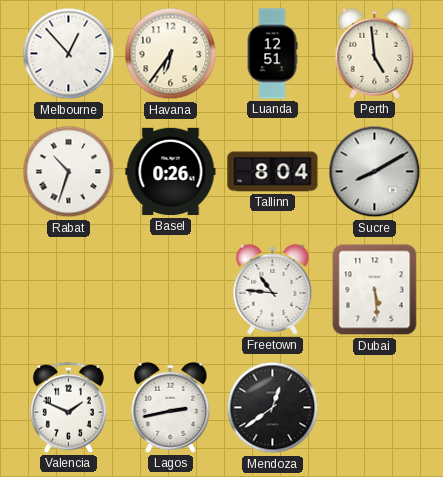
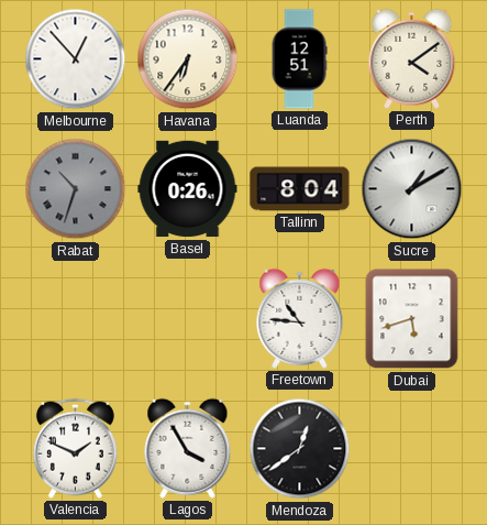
Perth: 4:59 -> 4:09
Rabat dial: white -> grey
Sucre: 8:10 -> 1:10
Dubai: 5:29 -> 5:42
Lagos: 2:43 -> 3:55
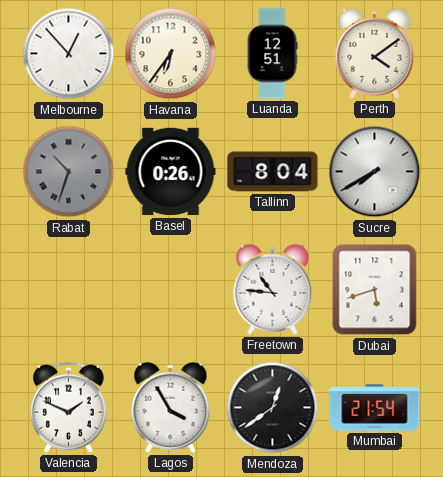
Sucre: 1:10 -> 7:40
Mumbai: none -> 21:54
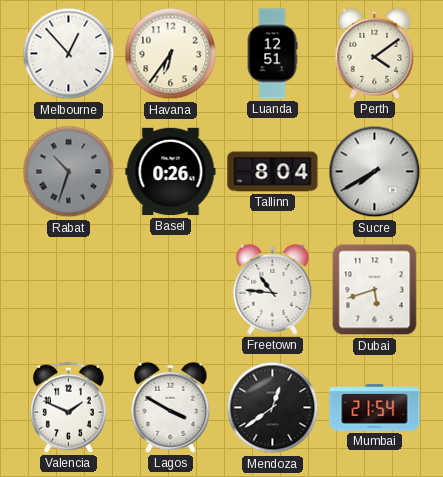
Lagos: 3:55 -> 3:50
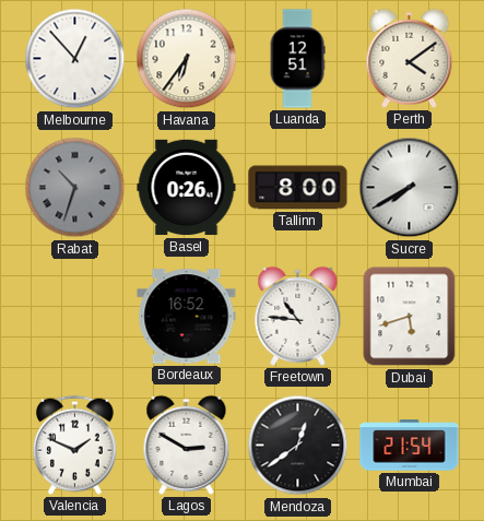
Tallinn: 8:04 -> 8:00
Bordeaux: none -> 16:52
Lagos: 3:50 -> 2:50
